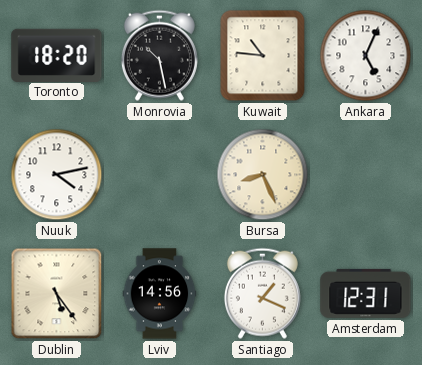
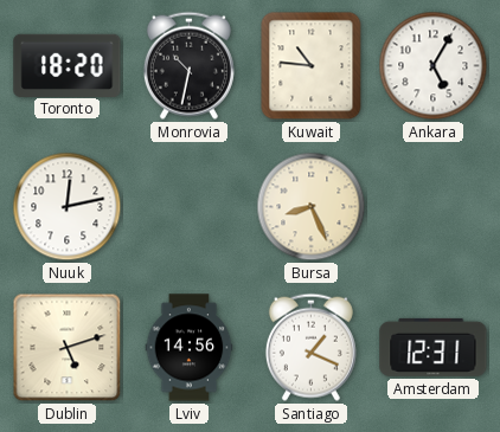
Monrovia: 10:28 -> 10:32
Ankara: 5:04 -> 5:05
Nuuk: 4:13 -> 12:13
Dublin: 5:24 -> 5:12
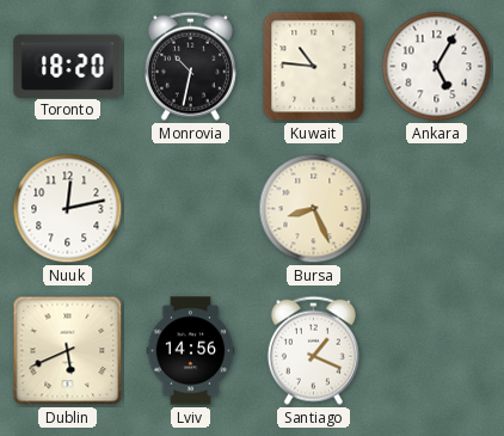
Dublin: 5:12 -> 5:41
Amsterdam: 12:31 -> none
